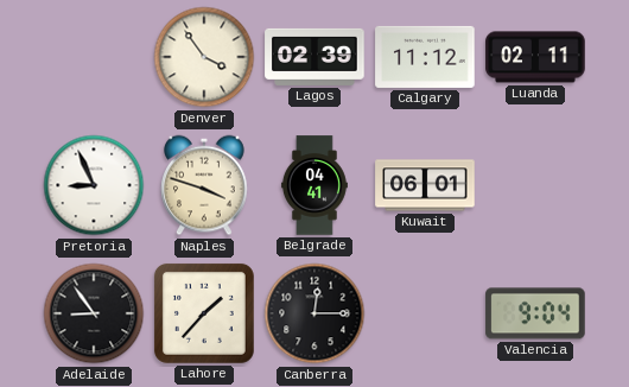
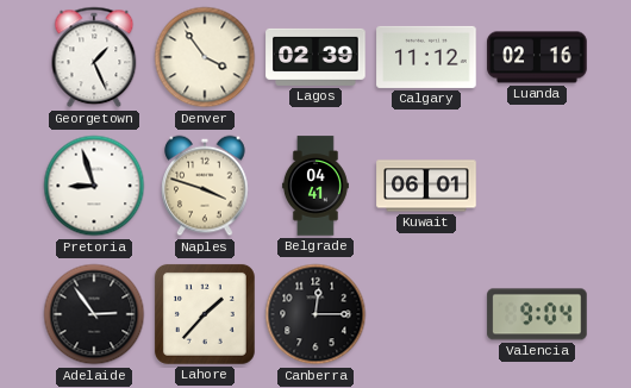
Georgetown: none -> 1:26
Luanda: 02:11 -> 02:16
Pretoria: 8:56 -> 8:57
Adelaide: 8:54 -> 2:54
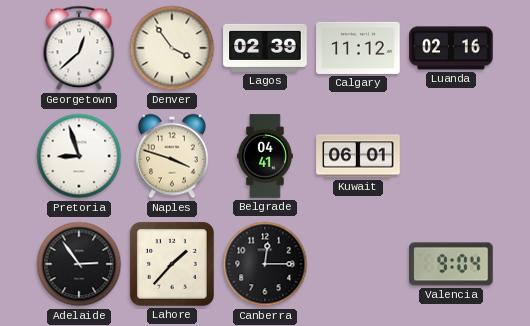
Georgetown: 1:26 -> 12:38
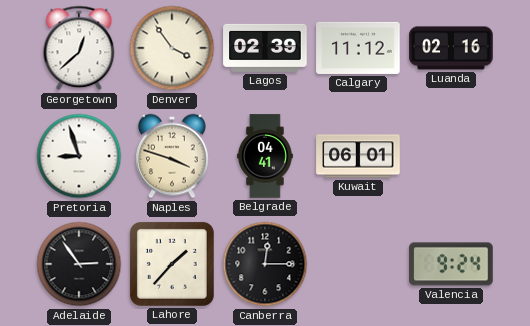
Valencia: 9:04 -> 9:24
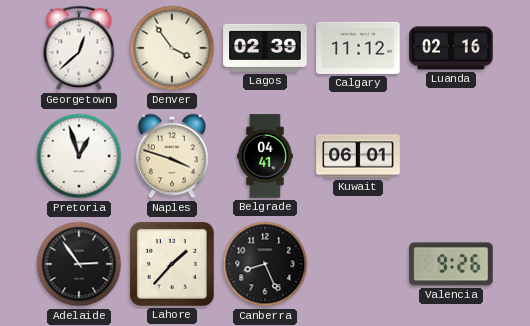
Pretoria: 8:57 -> 12:57
Canberra: 12:15 -> 8:26
Valencia: 9:24 -> 9:26
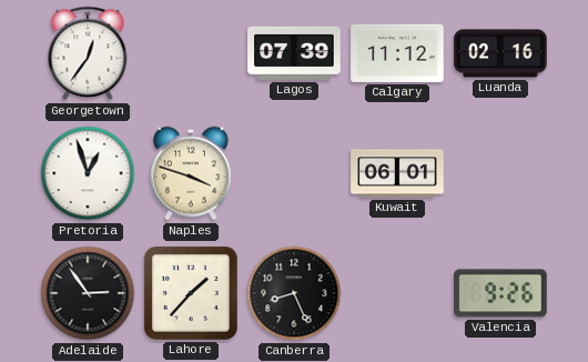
Georgetown: 12:38 -> 12:36
Denver: 3:54 -> none
Lagos: 02:39 -> 07:39
Belgrade: 04:41 -> none
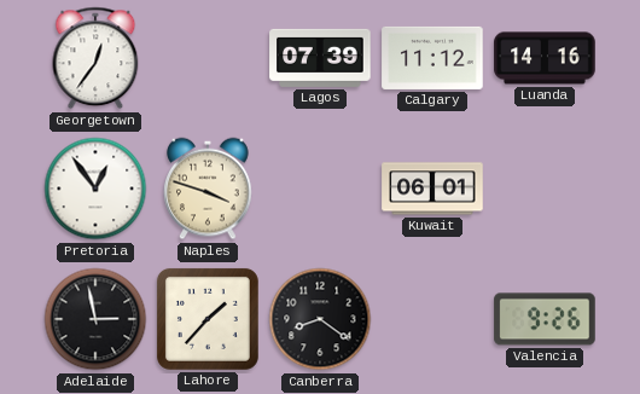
Luanda: 02:16 -> 14:16
Pretoria: 12:57 -> 12:54
Adelaide: 2:54 -> 2:58
Canberra: 8:26 -> 8:21
